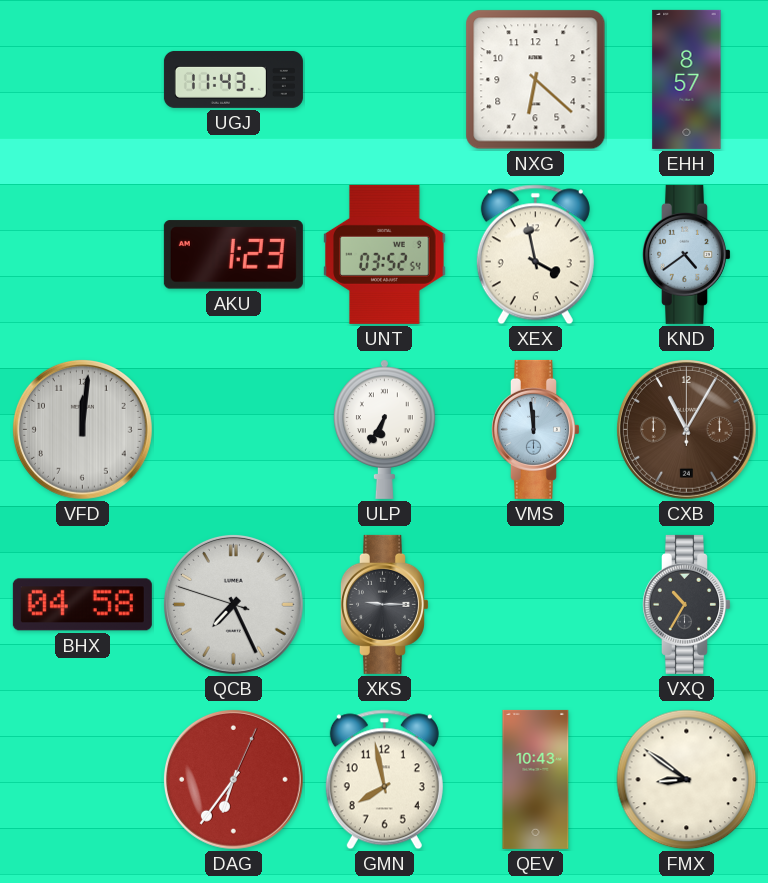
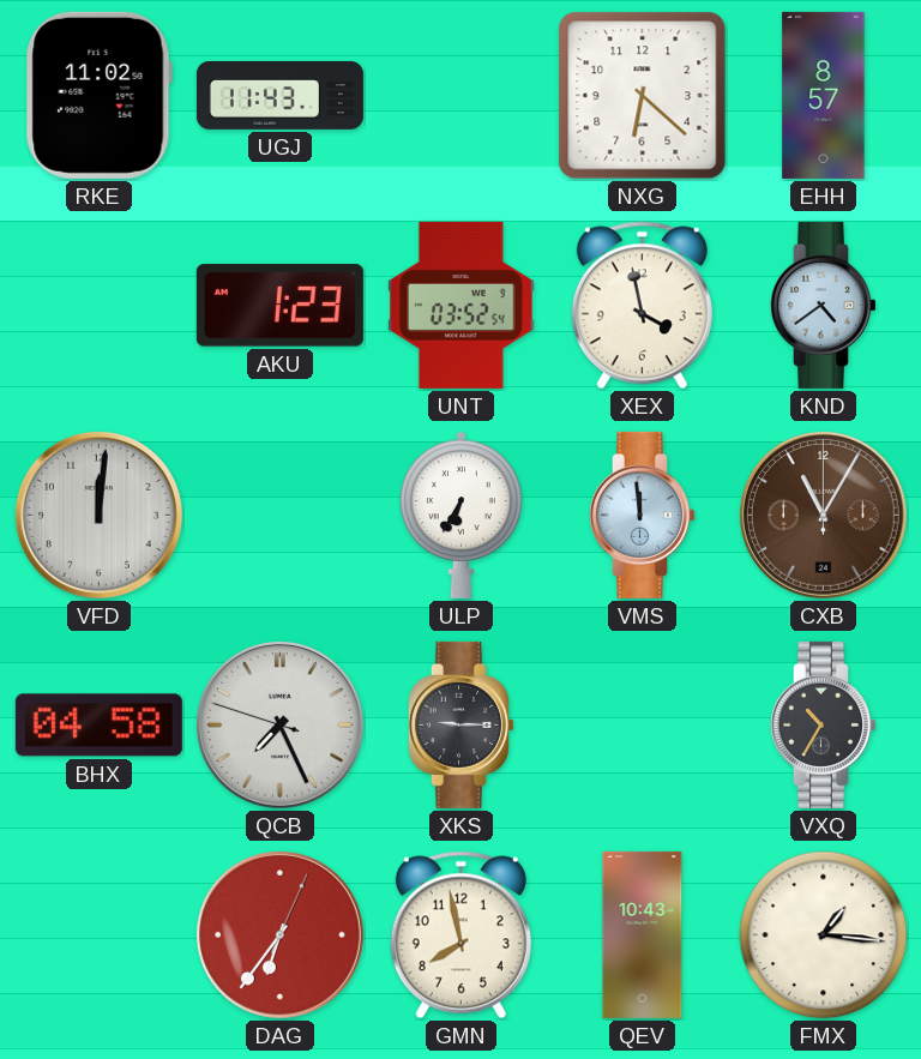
RKE: none -> 11:02
FMX: 8:51 -> 1:16
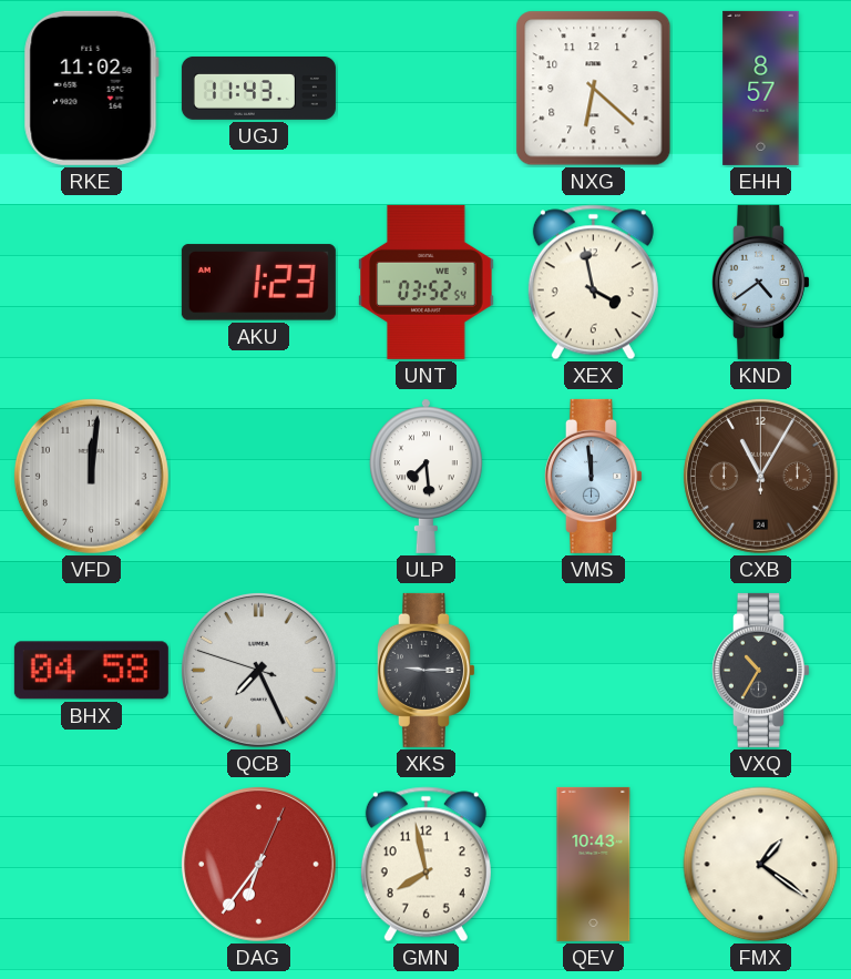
ULP: 6:35 -> 7:29
FMX: 1:16 -> 1:21
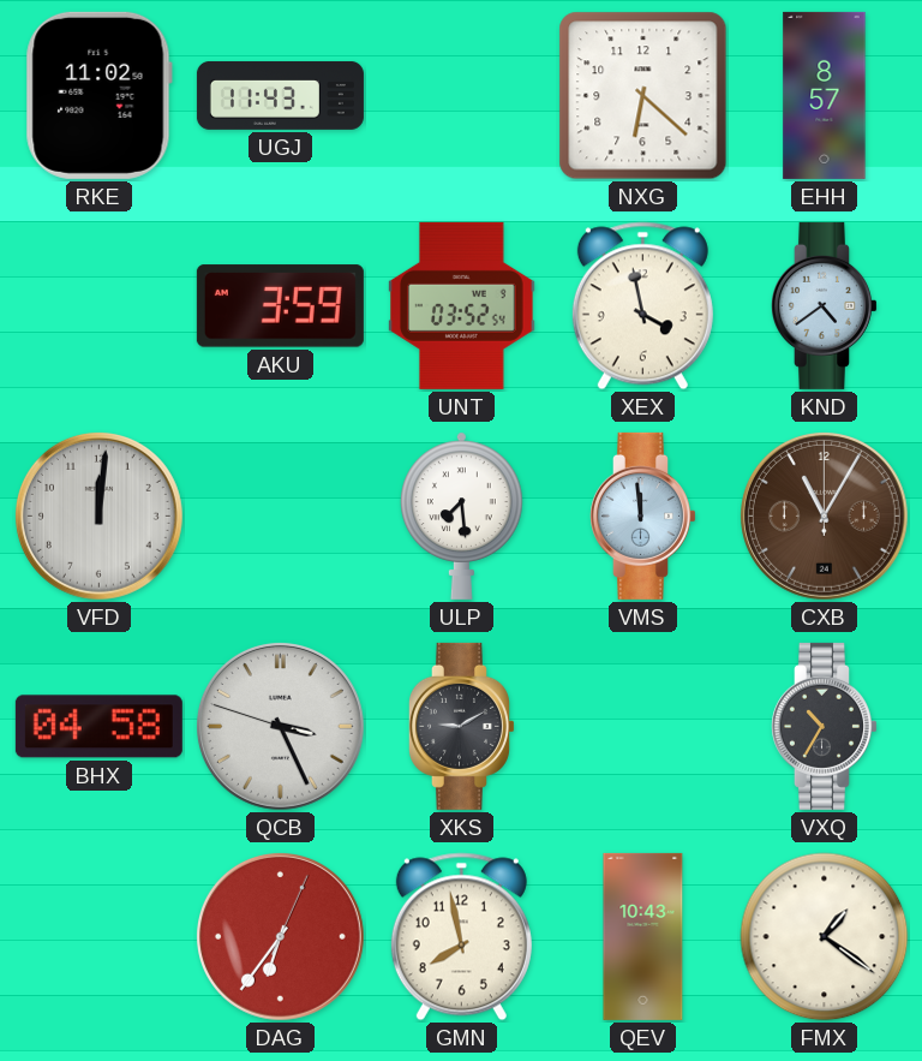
AKU: 1:23 -> 3:59
QCB: 7:25 -> 3:25
XKS: 9:15 -> 9:10
